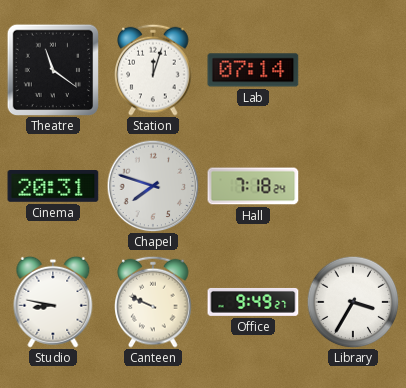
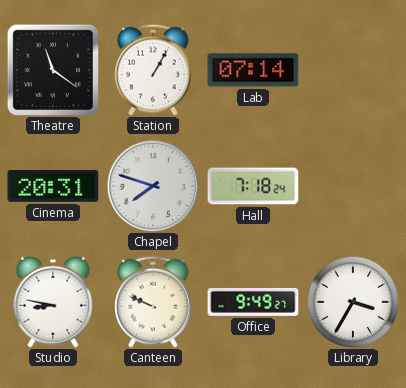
Station: 12:03 -> 1:05
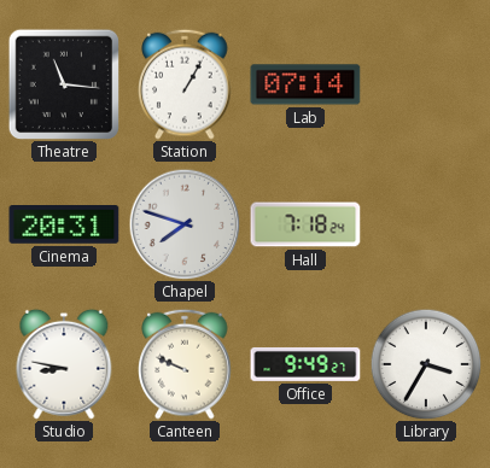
Theatre: 11:21 -> 11:16
